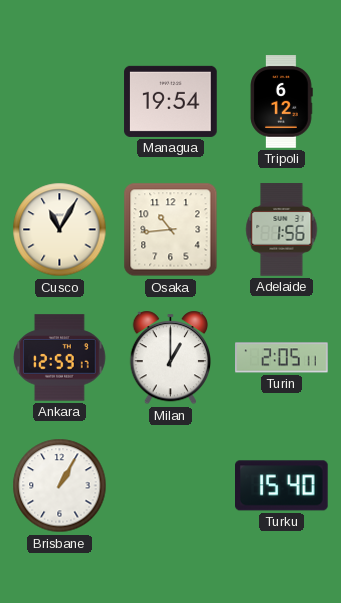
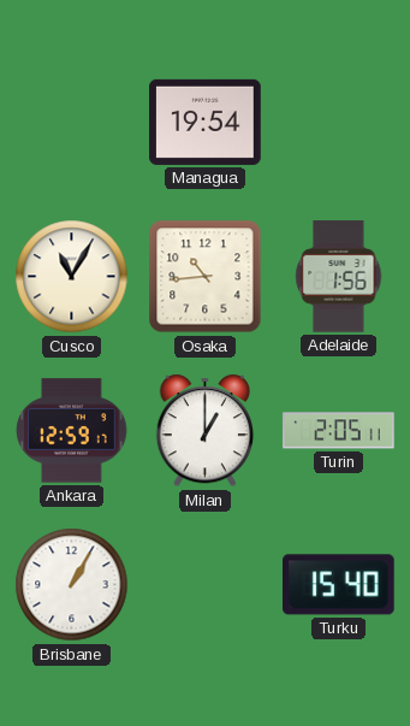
Tripoli: 6:12 -> none
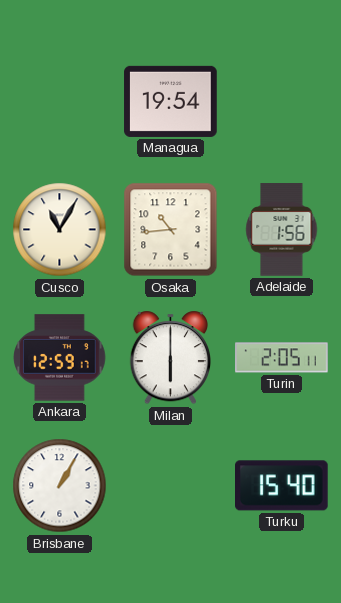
Milan: 1:00 -> 6:00
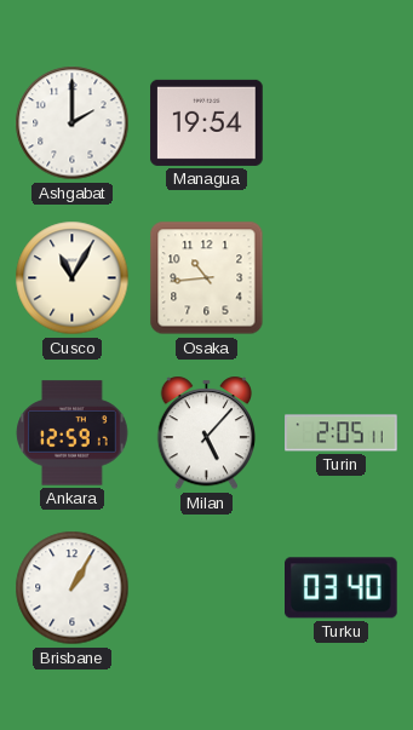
Ashgabat: none -> 2:00
Adelaide: 1:56 -> none
Milan: 6:00 -> 5:07
Turku: 15:40 -> 03:40
